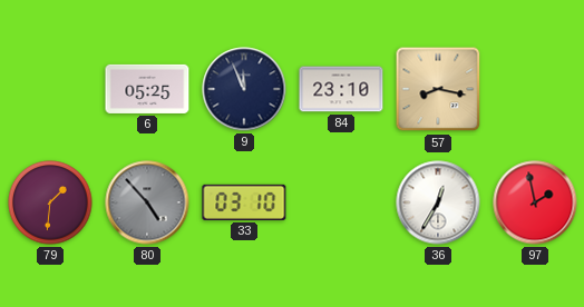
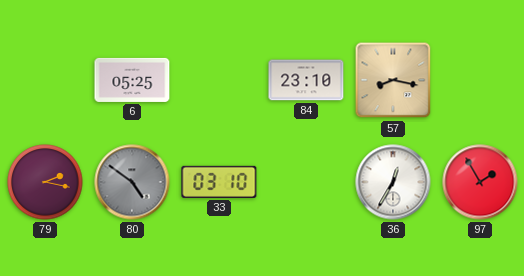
9: 11:56 -> none
79: 1:31 -> 2:17
80: 4:53 -> 4:51
97: 1:58 -> 1:55
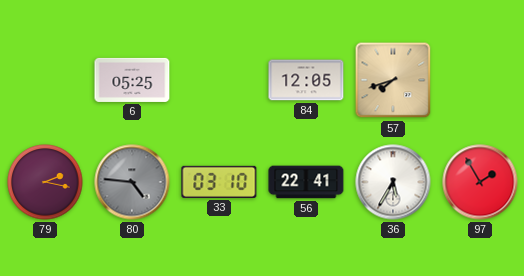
84: 23:10 -> 12:05
57: 8:17 -> 7:42
80: 4:51 -> 4:46
56: none -> 22:41
36: 12:35 -> 5:35
